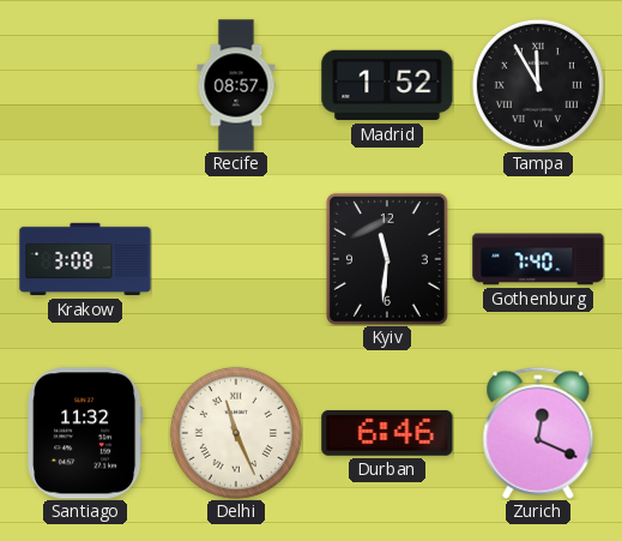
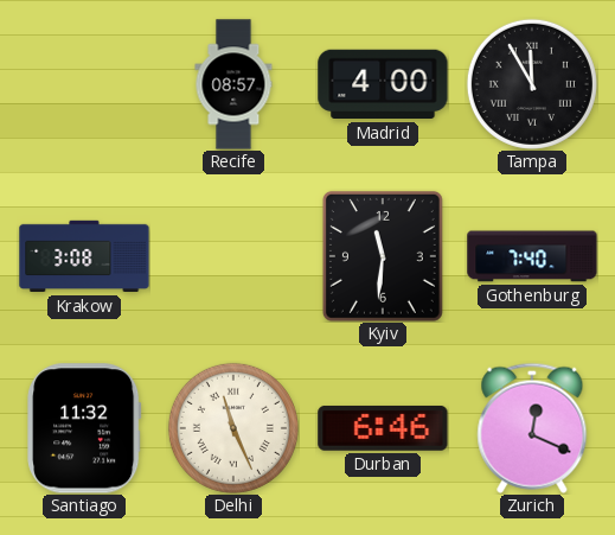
Madrid: 1:52 -> 4:00
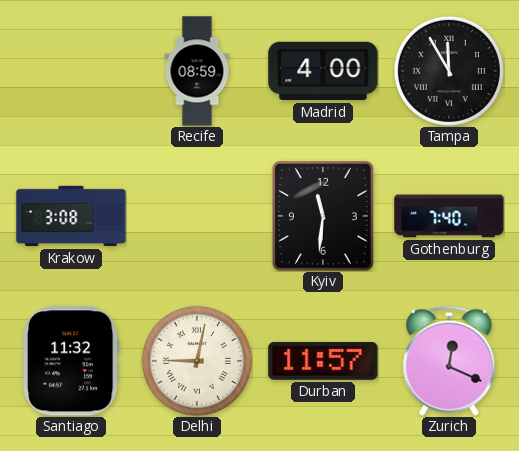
Recife: 08:57 -> 08:59
Delhi: 11:26 -> 9:02
Durban: 6:46 -> 11:57
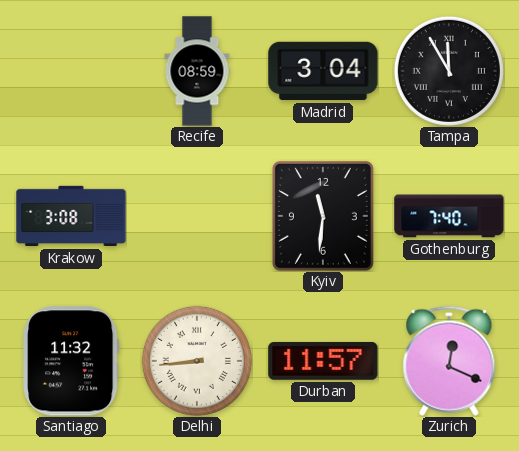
Madrid: 4:00 -> 3:04
Delhi: 9:02 -> 8:44
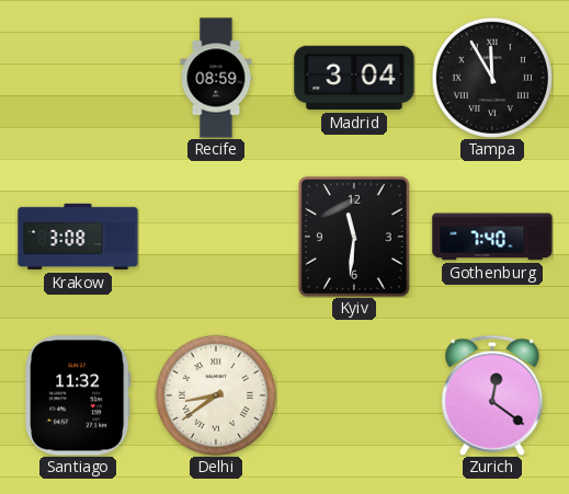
Delhi: 8:44 -> 8:39
Durban: 11:57 -> none
Zurich: 12:19 -> 12:21
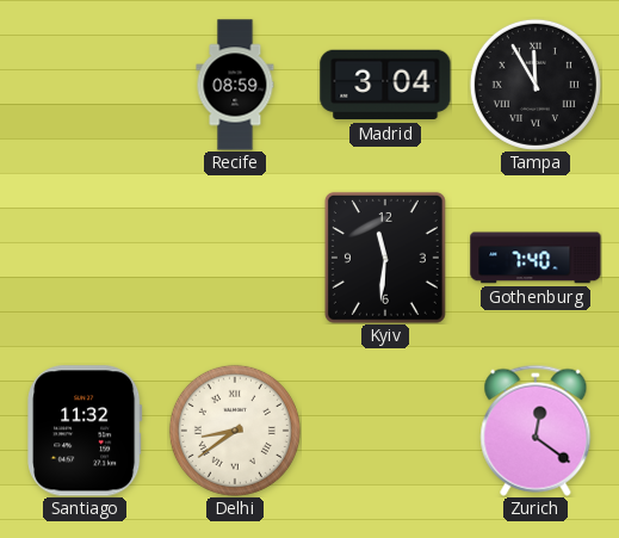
Krakow: 3:08 -> none
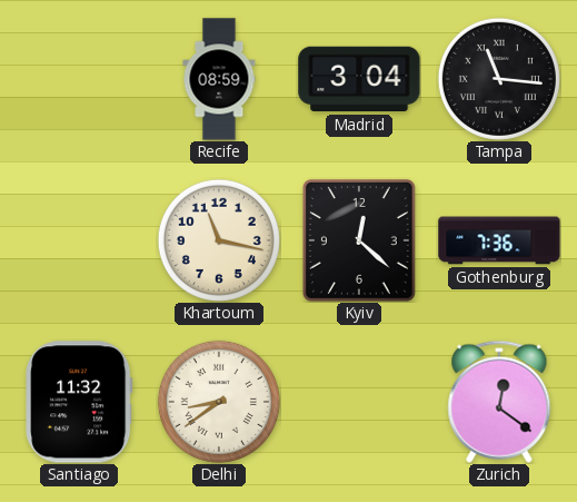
Tampa: 11:55 -> 11:16
Khartoum: none -> 11:17
Kyiv: 11:31 -> 12:22
Gothenburg: 7:40 -> 7:36
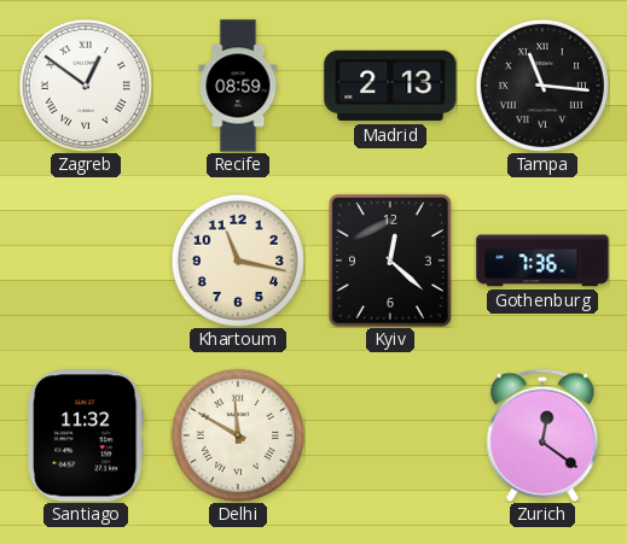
Zagreb: none -> 12:51
Madrid: 3:04 -> 2:13
Delhi: 8:39 -> 11:50
